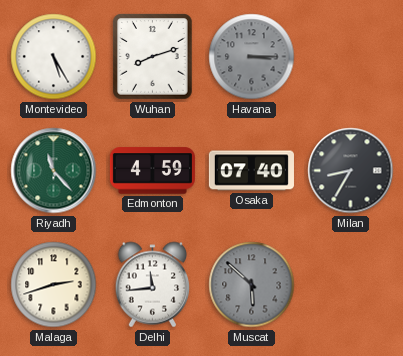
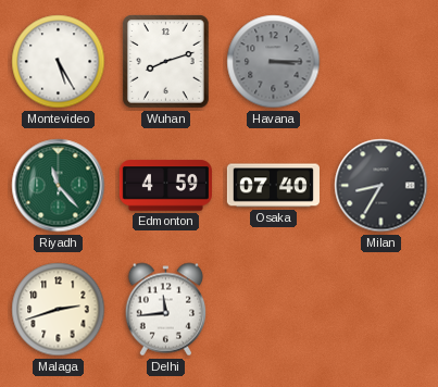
Muscat: 5:52 -> none
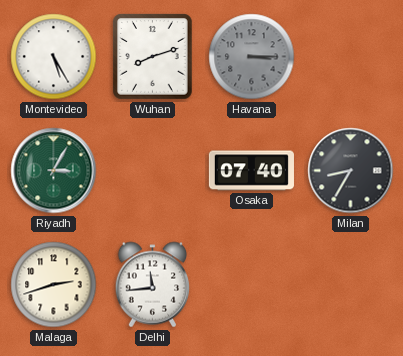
Riyadh: 11:23 -> 3:05
Edmonton: 4:59 -> none
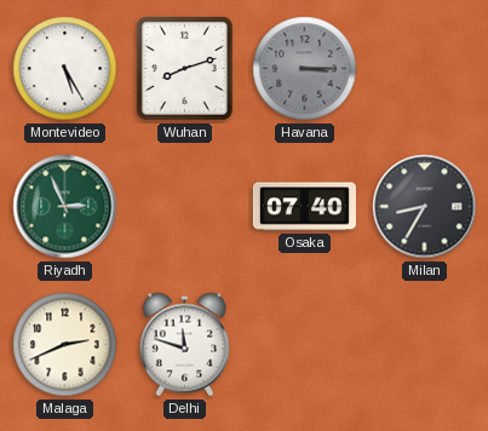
Riyadh: 3:05 -> 2:56
Malaga: 2:42 -> 2:41
Delhi: 11:44 -> 11:48
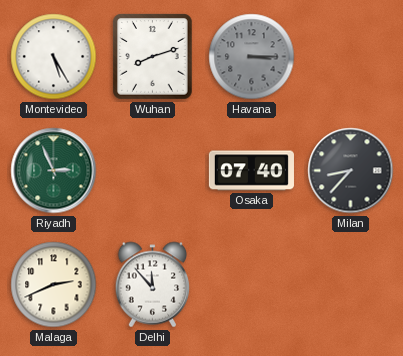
Milan: 8:35 -> 8:37
Delhi: 11:48 -> 11:53
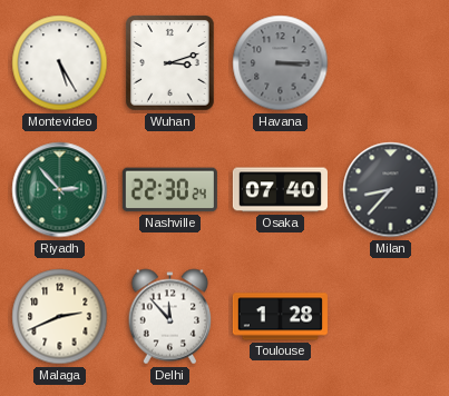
Wuhan: 8:12 -> 3:12
Riyadh: 2:56 -> 2:53
Nashville: none -> 22:30
Toulouse: none -> 1:28
